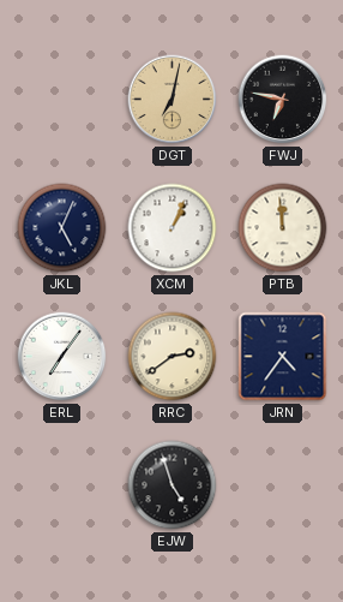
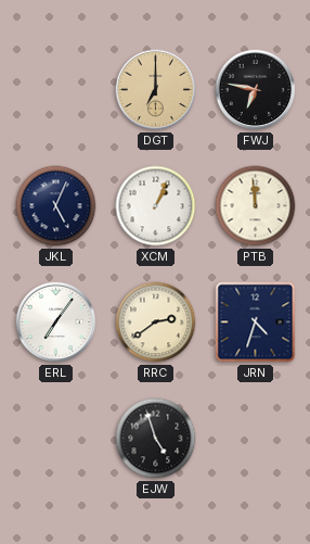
DGT: 7:02 -> 7:00
JRN: 4:36 -> 4:33
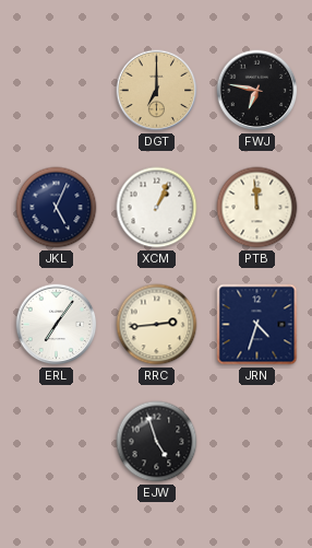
RRC: 2:39 -> 2:44
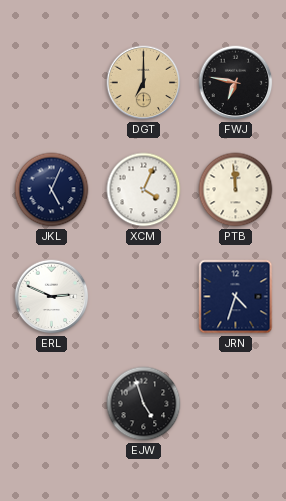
XCM: 1:04 -> 4:04
ERL: 7:06 -> 2:49
RRC: 2:44 -> none
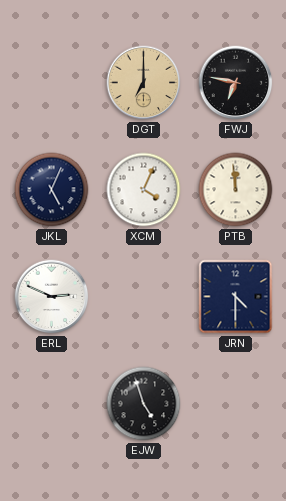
JRN: 4:33 -> 4:30
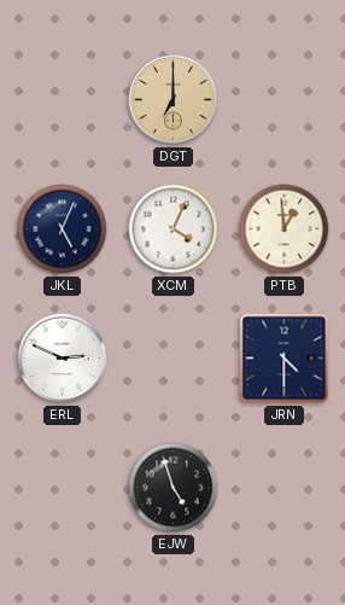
FWJ: 6:47 -> none
PTB: 11:59 -> 12:59
